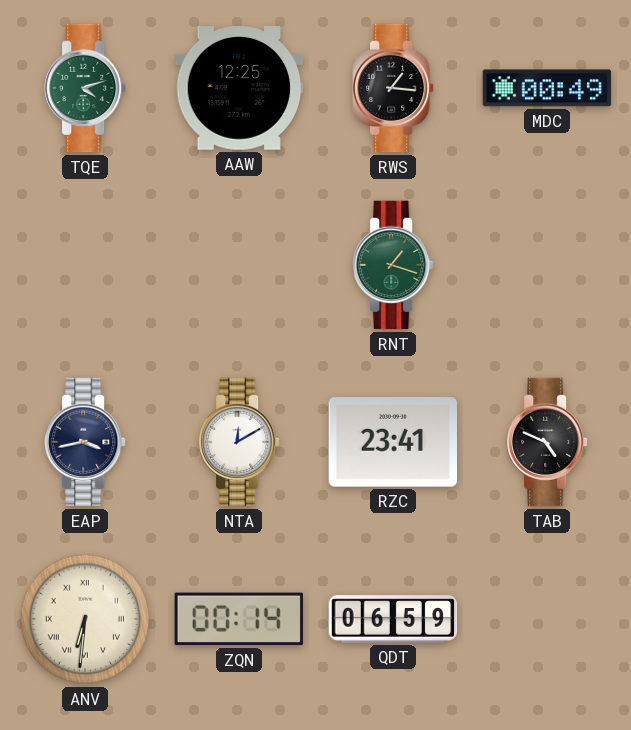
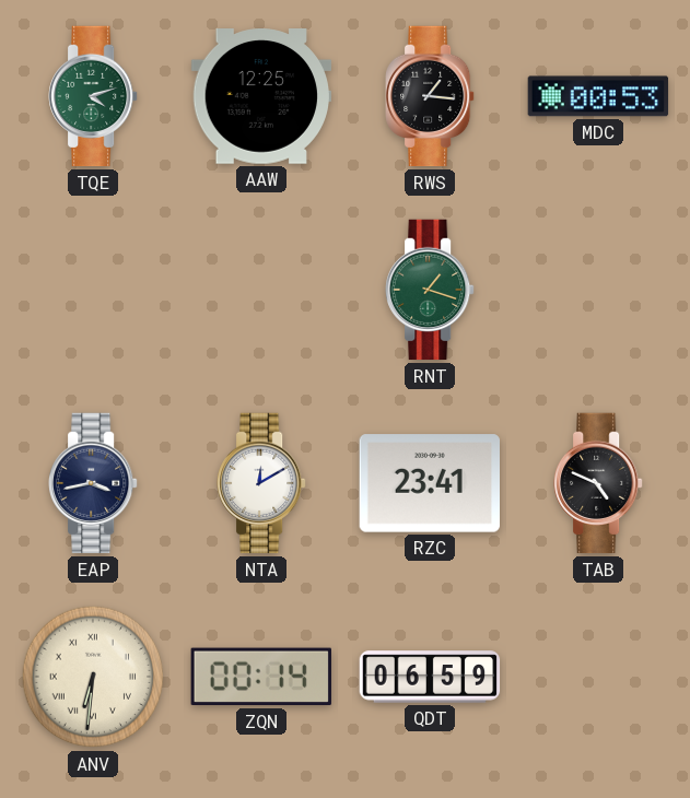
MDC: 00:49 -> 00:53
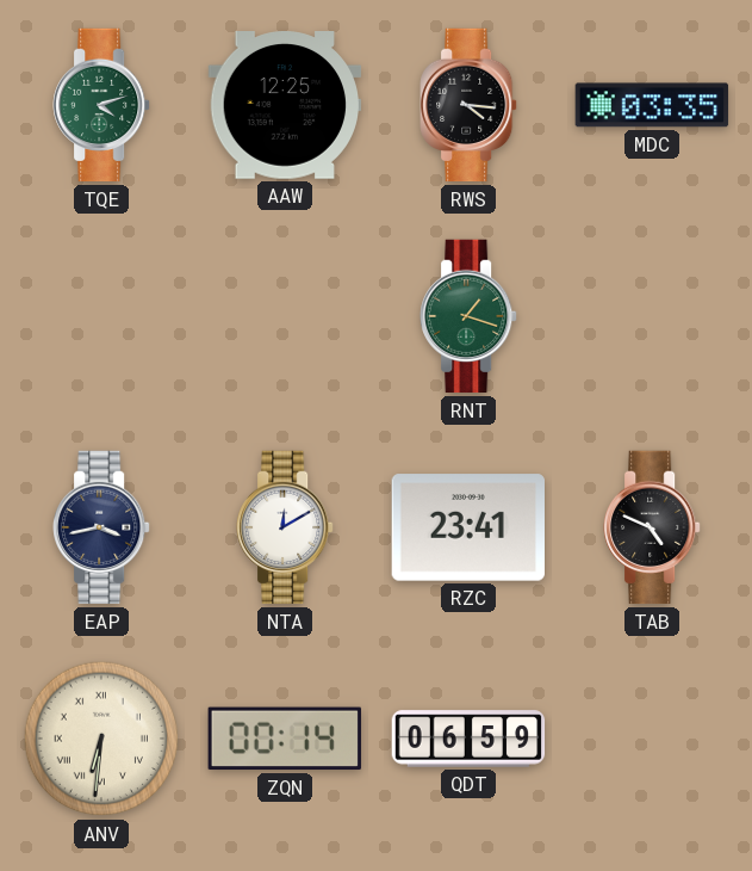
RWS: 1:16 -> 4:16
MDC: 00:53 -> 03:35
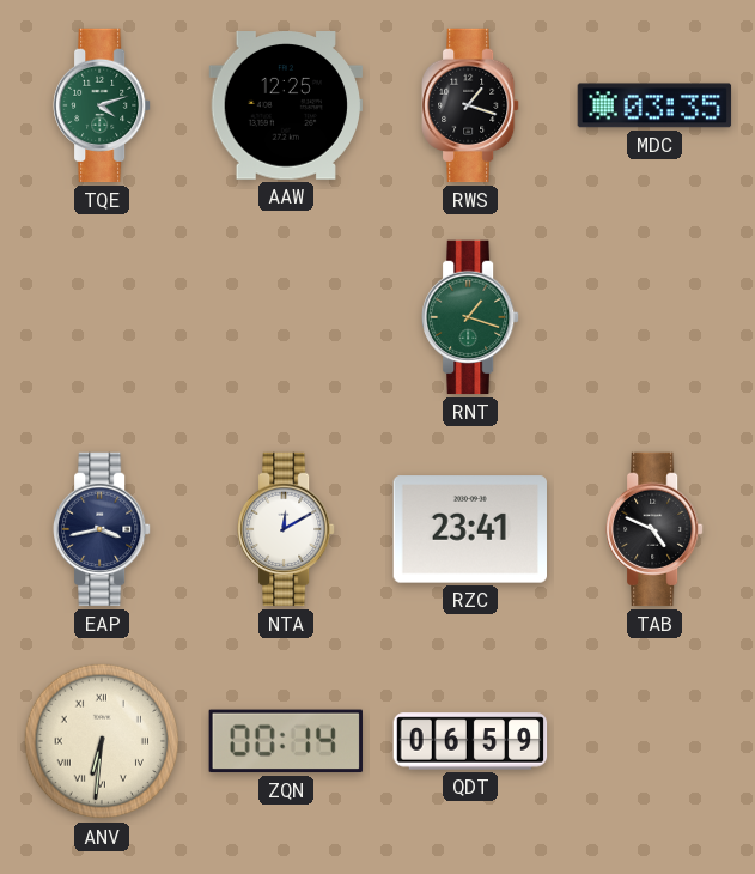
RWS: 4:16 -> 1:18
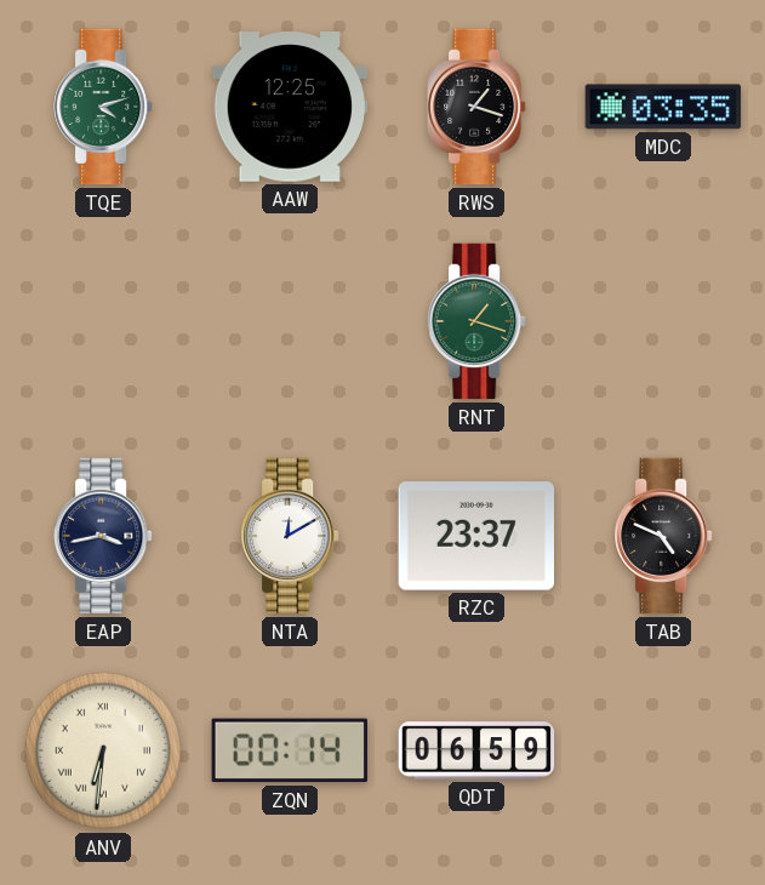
RZC: 23:41 -> 23:37
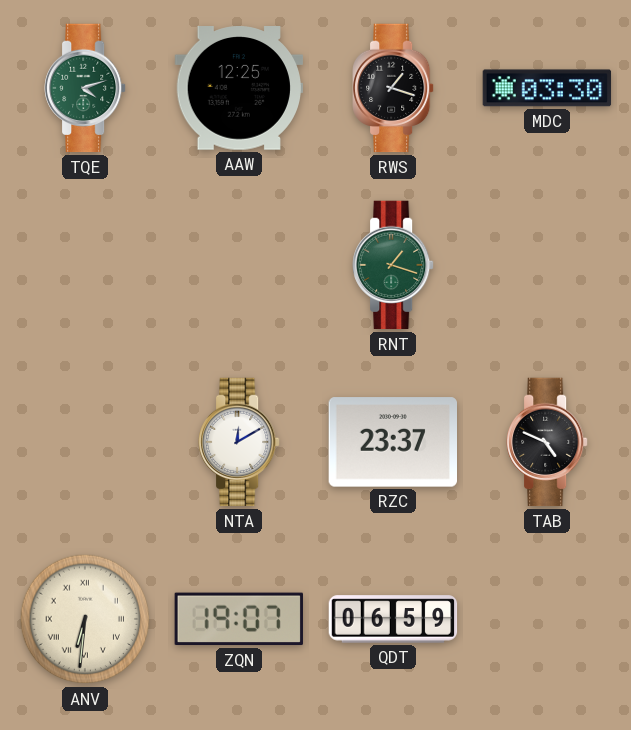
MDC: 03:35 -> 03:30
EAP: 3:43 -> none
ZQN: 00:14 -> 19:07
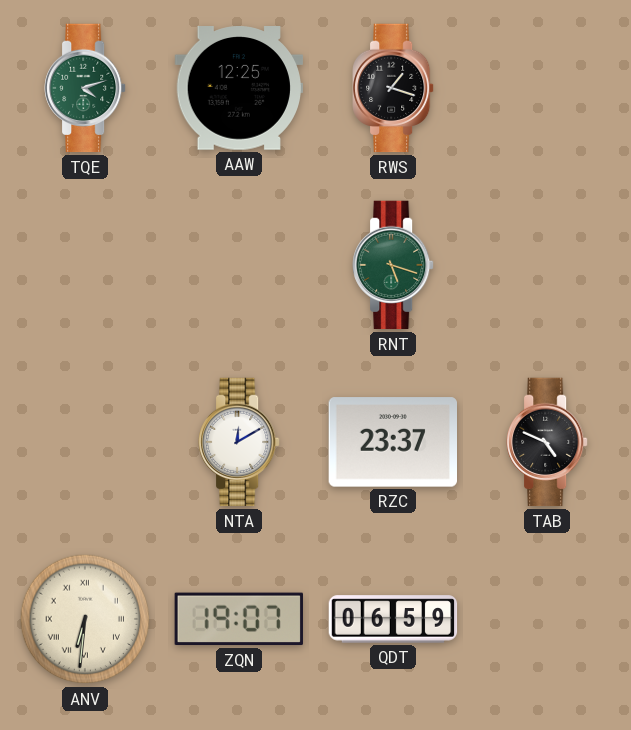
MDC: 03:30 -> none
RNT: 1:18 -> 5:18
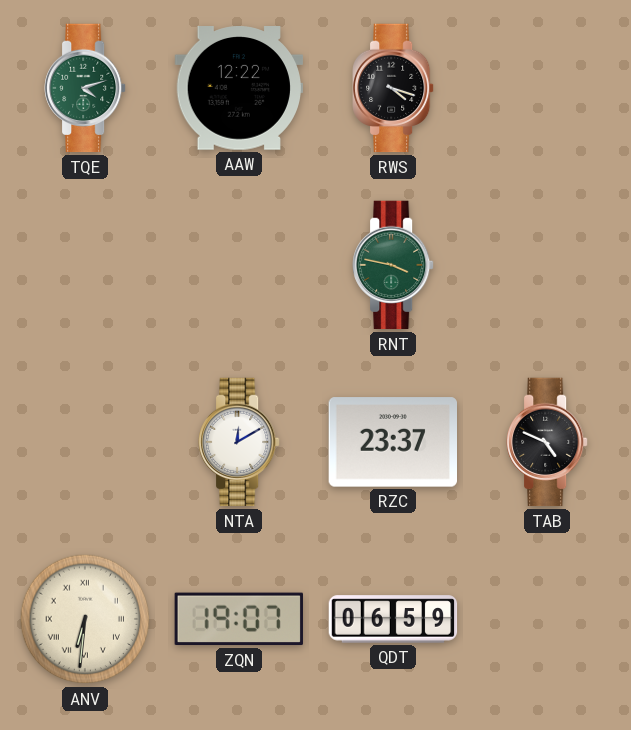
AAW: 12:25 -> 12:22
RWS: 1:18 -> 4:18
RNT: 5:18 -> 3:47
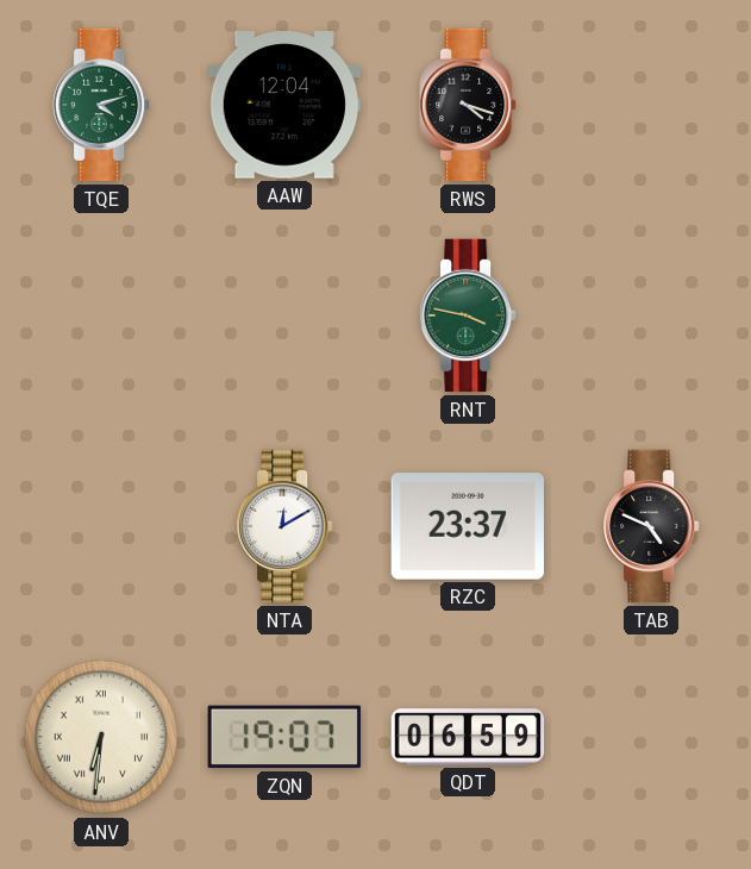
AAW: 12:22 -> 12:04
